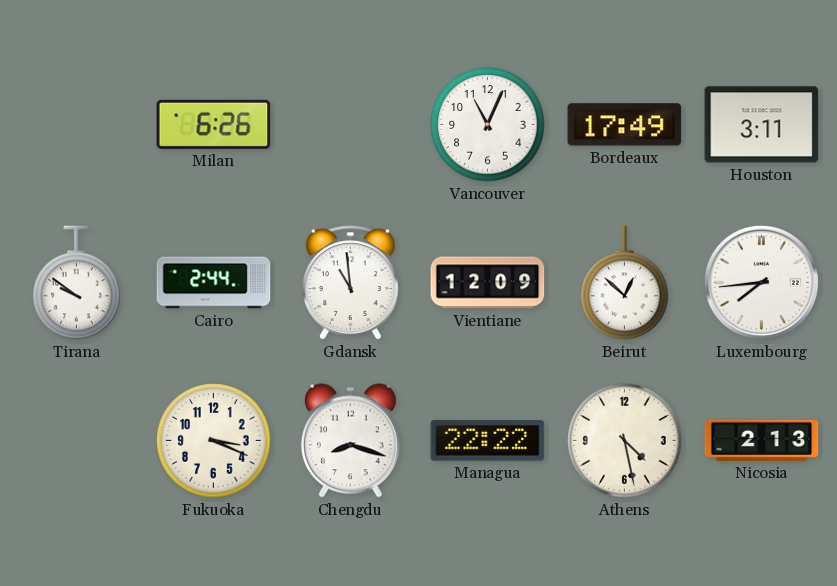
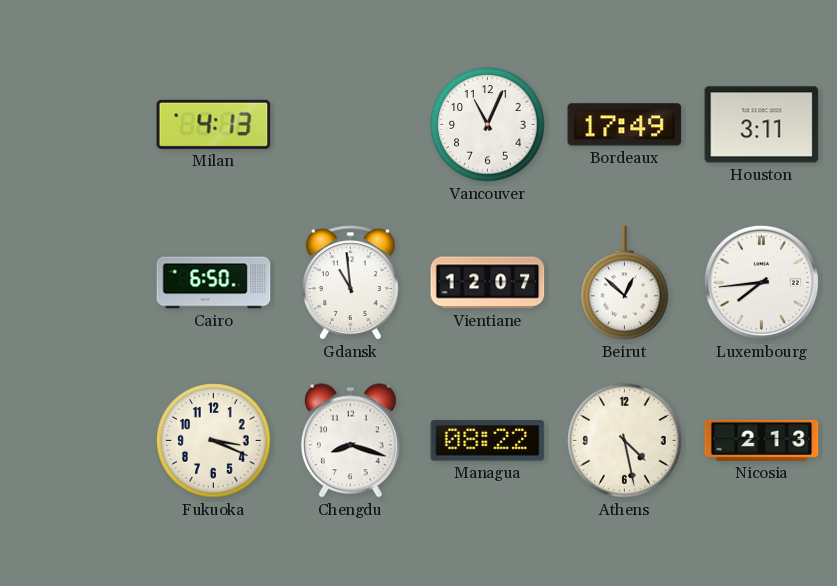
Milan: 6:26 -> 4:13
Tirana: 9:51 -> none
Cairo: 2:44 -> 6:50
Vientiane: 12:09 -> 12:07
Managua: 22:22 -> 08:22
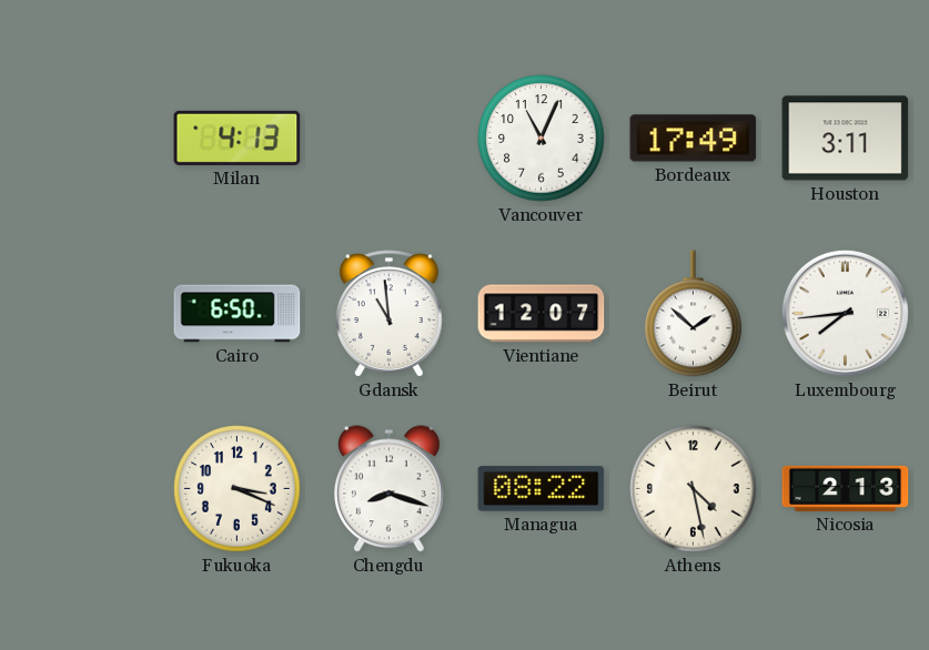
Beirut: 12:52 -> 1:52
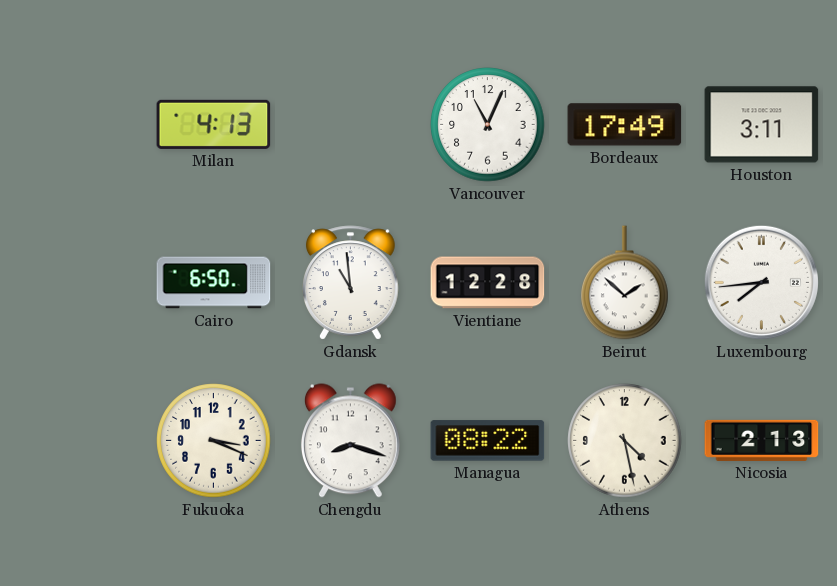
Vientiane: 12:07 -> 12:28
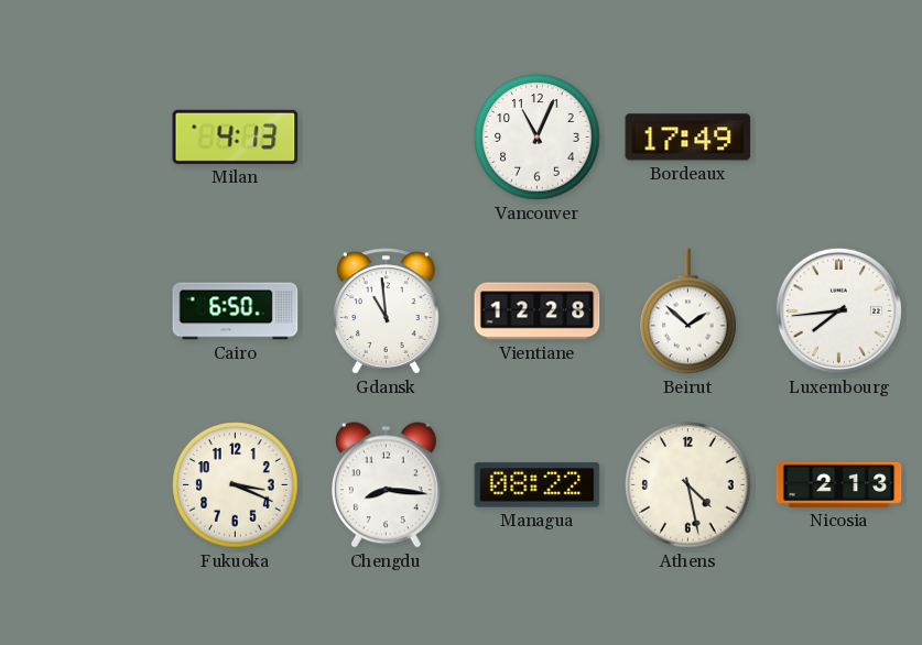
Houston: 3:11 -> none
Chengdu: 8:18 -> 8:16
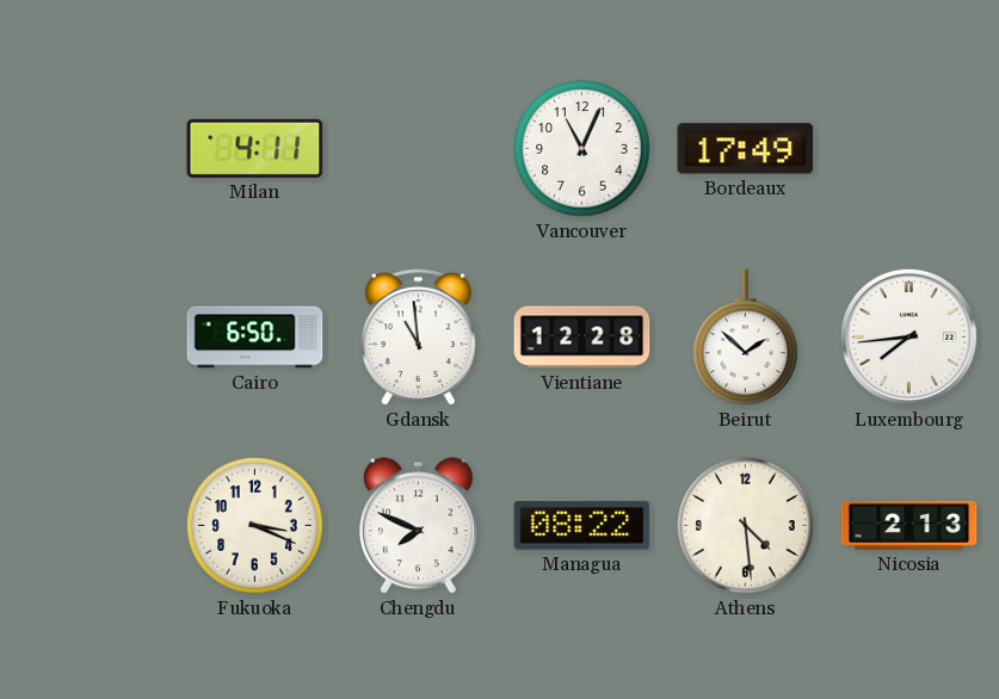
Milan: 4:13 -> 4:11
Chengdu: 8:16 -> 7:49
Athens: 4:28 -> 4:29
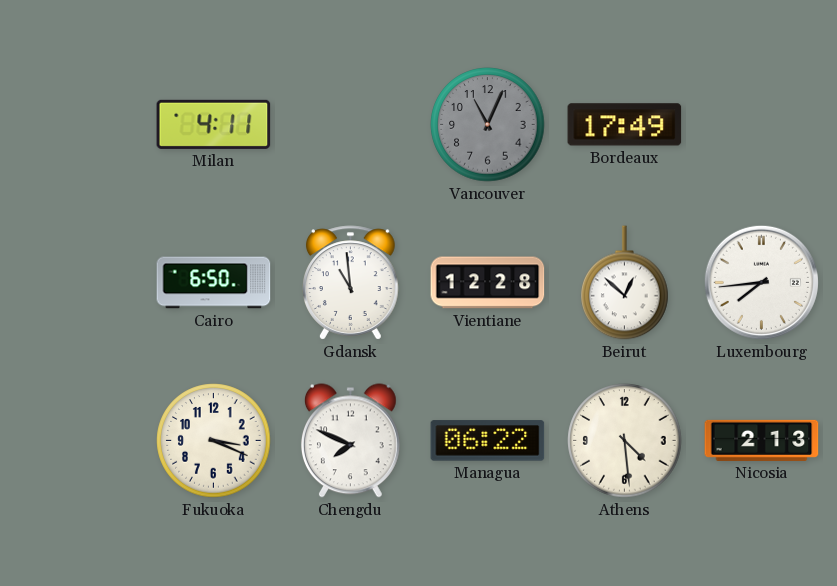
Vancouver dial: white -> grey
Beirut: 1:52 -> 12:52
Managua: 08:22 -> 06:22
